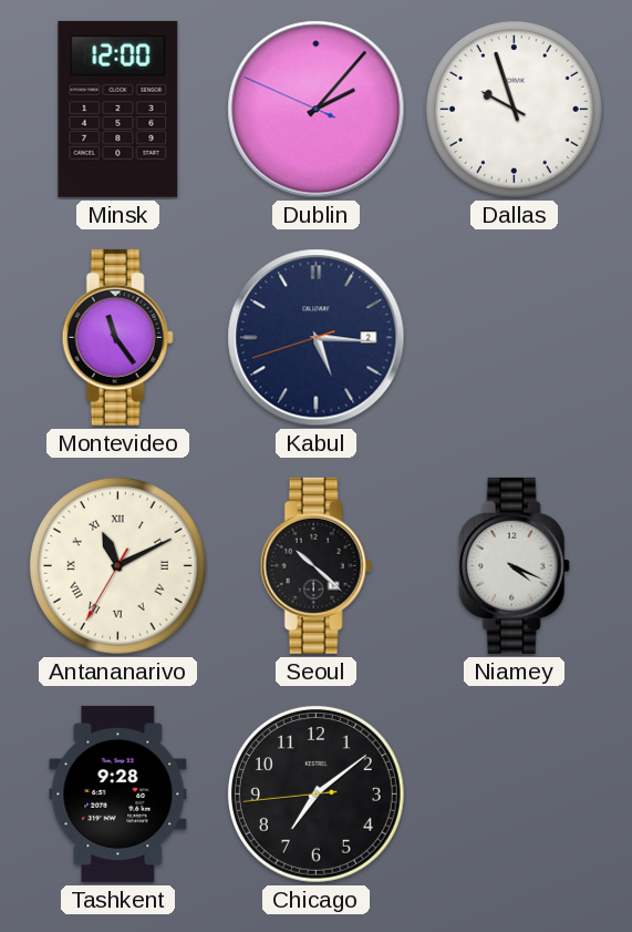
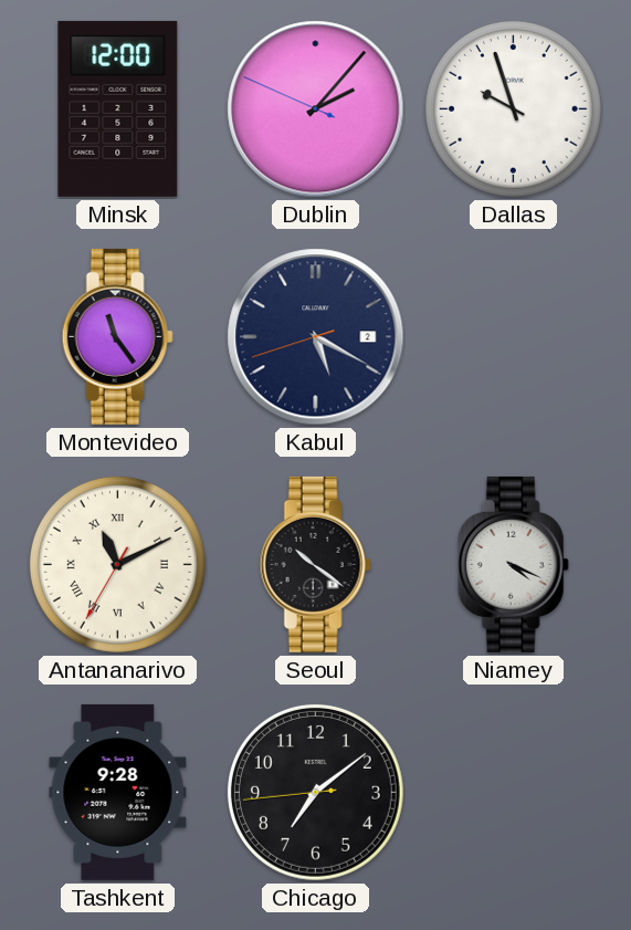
Kabul: 5:15 -> 5:19
Seoul: 10:22 -> 10:21
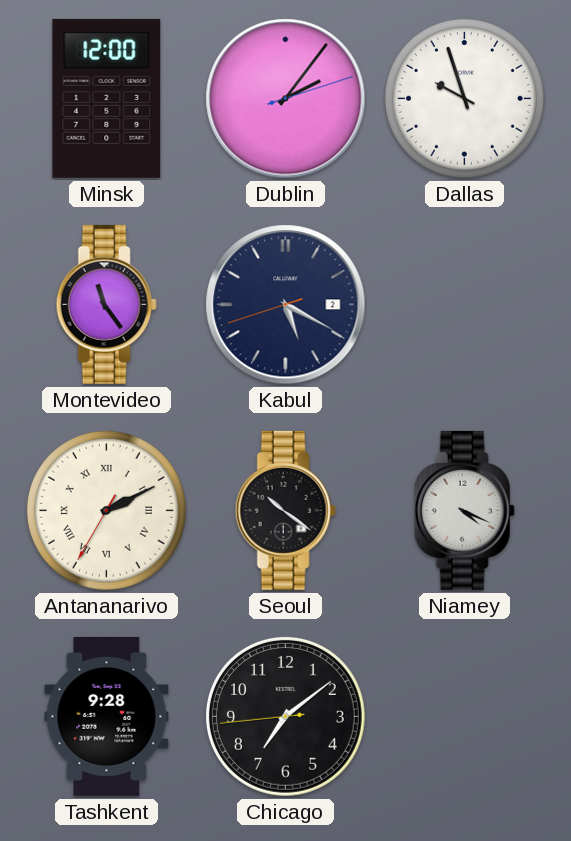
Dublin: 2:06:49 -> 2:06:12
Antananarivo: 11:10 -> 2:10
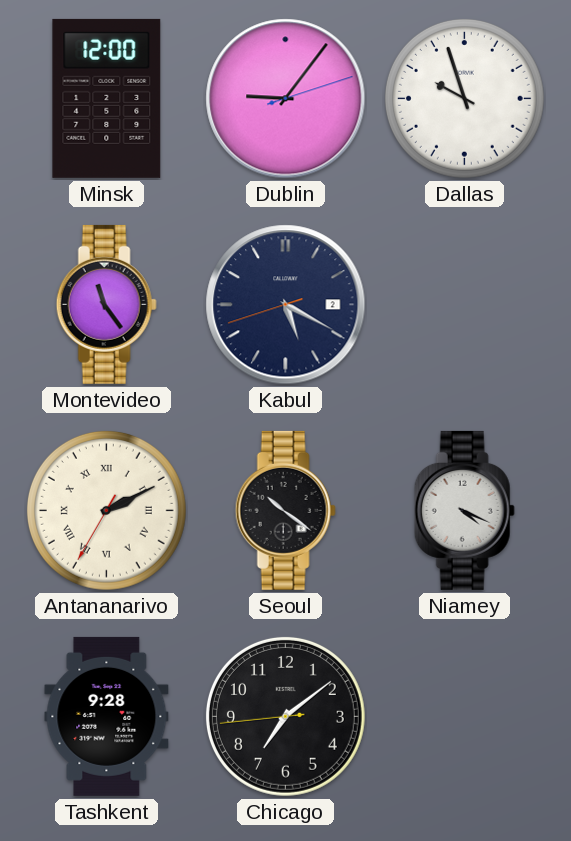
Dublin: 2:06 -> 9:06
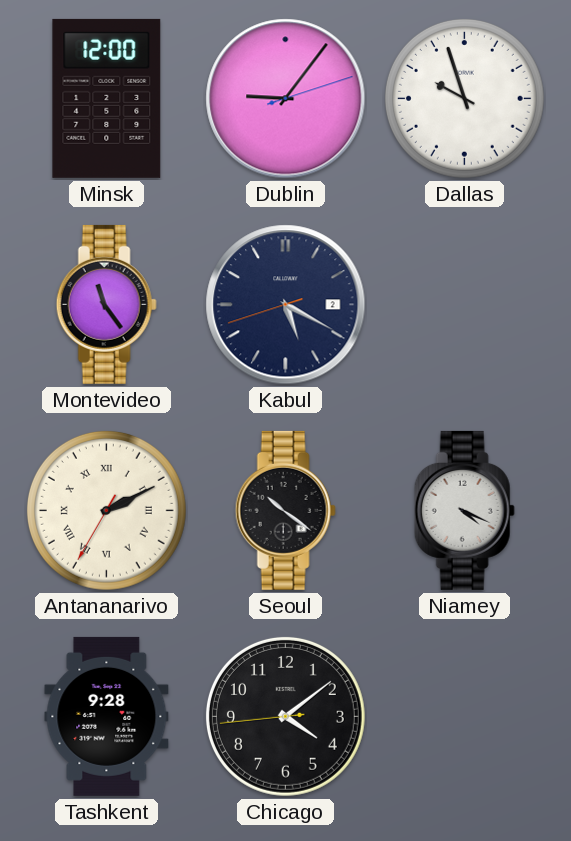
Chicago: 7:08 -> 4:08
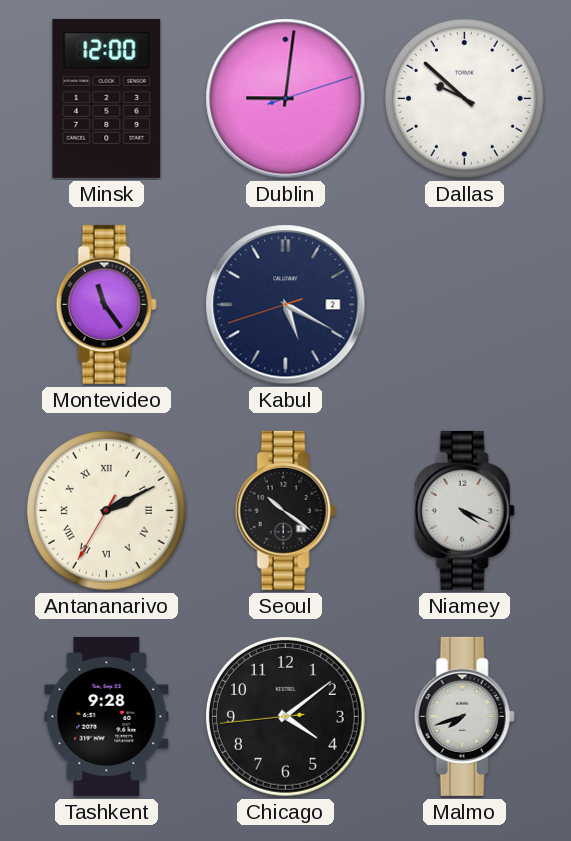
Dublin: 9:06 -> 9:01
Dallas: 9:57 -> 9:52
Malmo: none -> 7:42
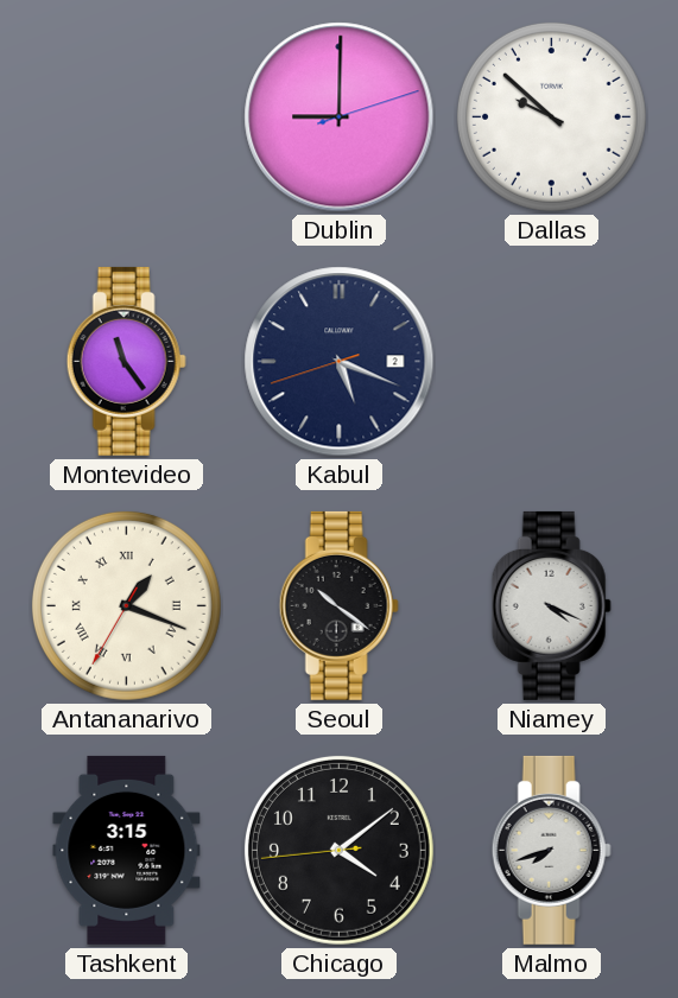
Minsk: 12:00 -> none
Dublin: 9:01 -> 9:00
Kabul: 5:19 -> 5:18
Antananarivo: 2:10 -> 1:18
Tashkent: 9:28 -> 3:15
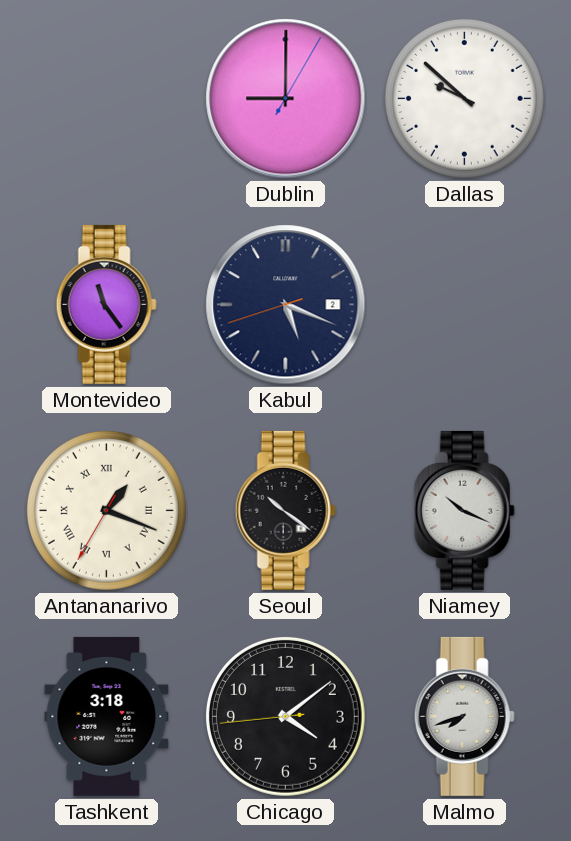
Dublin: 9:00:12 -> 9:00:05
Niamey: 4:19 -> 10:19
Tashkent: 3:15 -> 3:18
